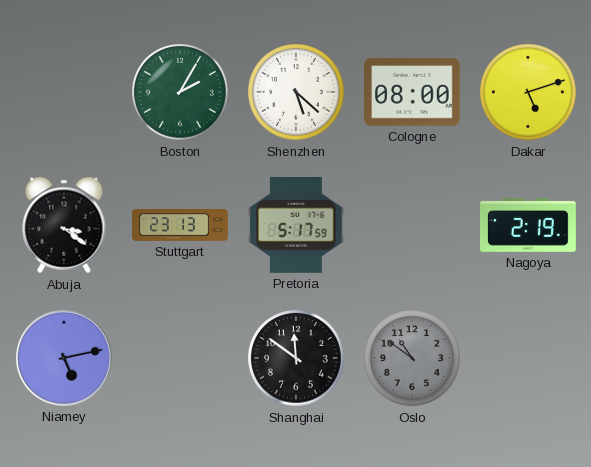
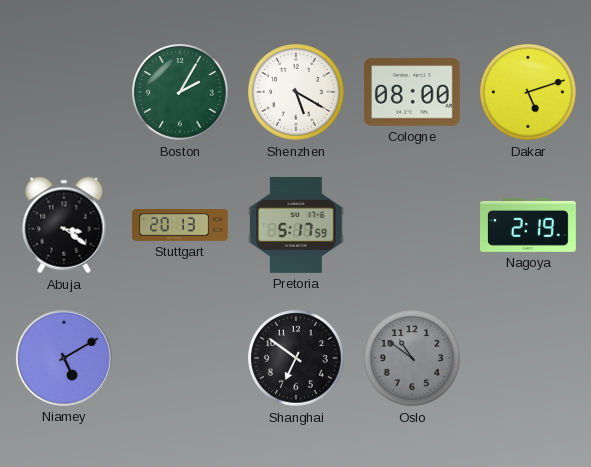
Shenzhen: 5:22 -> 5:20
Stuttgart: 23:13 -> 20:13
Niamey: 5:13 -> 5:10
Shanghai: 11:51 -> 6:51
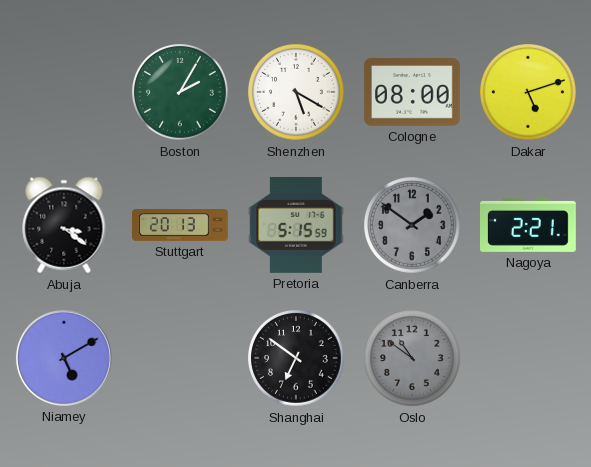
Pretoria: 5:17 -> 5:15
Canberra: none -> 1:51
Nagoya: 2:19 -> 2:21
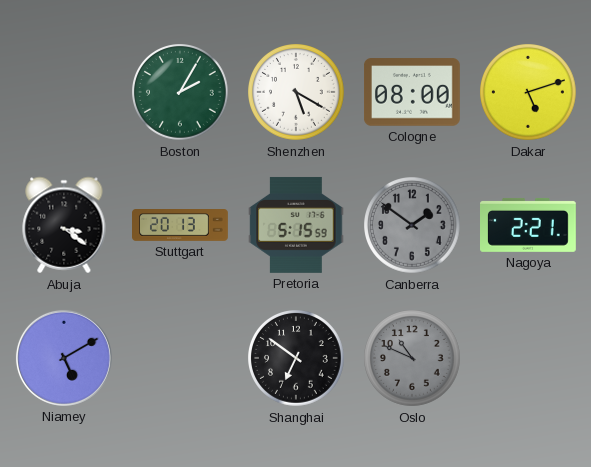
Oslo: 10:51 -> 10:49
